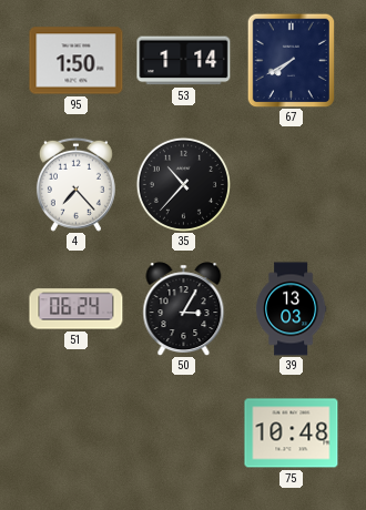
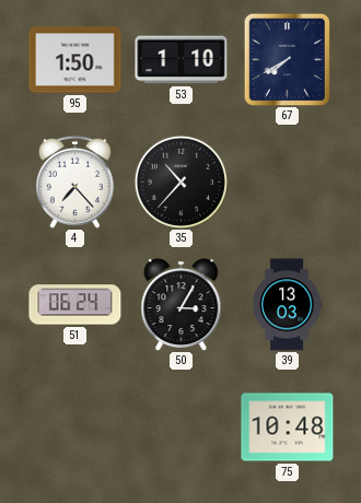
53: 1:14 -> 1:10
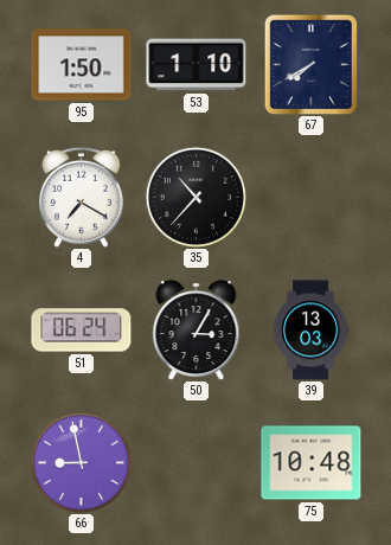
4: 7:23 -> 7:20
66: none -> 8:58
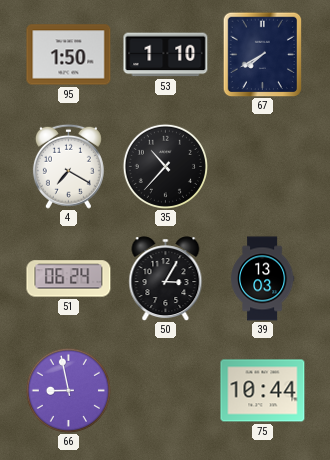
75: 10:48 -> 10:44
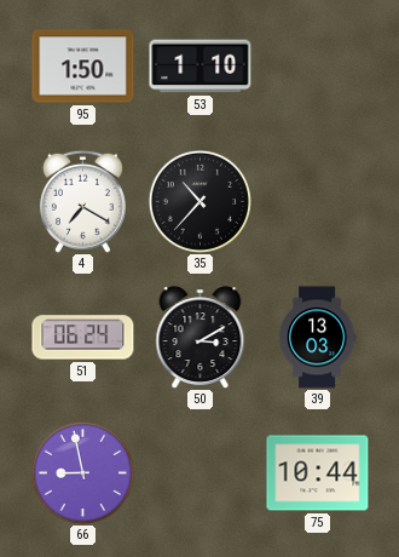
67: 7:40 -> none
50: 3:05 -> 3:10
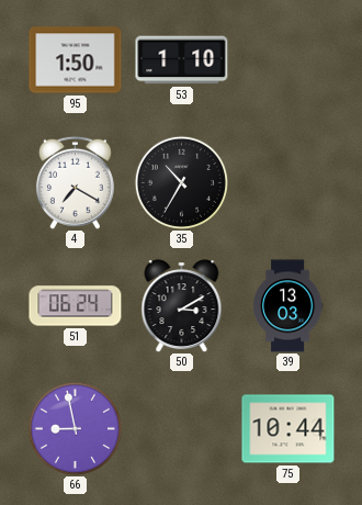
35: 10:37 -> 10:35
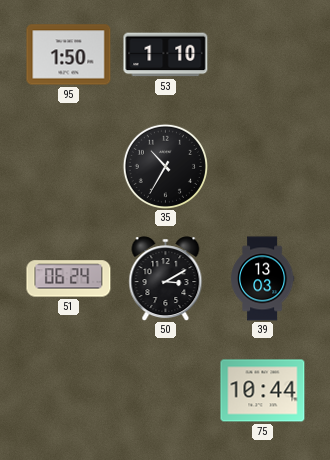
4: 7:20 -> none
66: 8:58 -> none
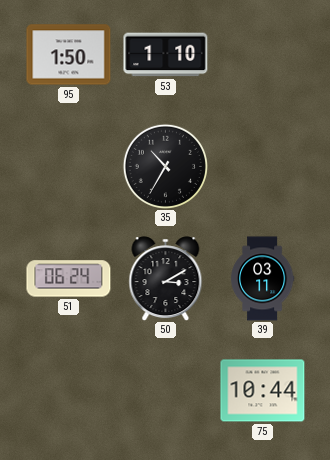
39: 13:03 -> 03:11
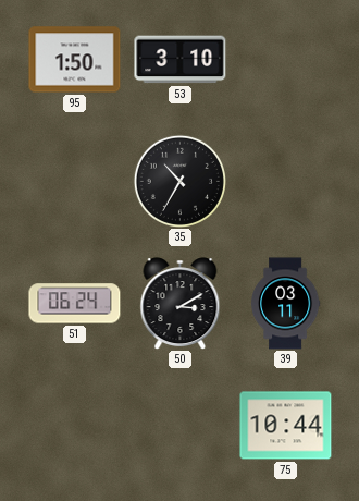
53: 1:10 -> 3:10
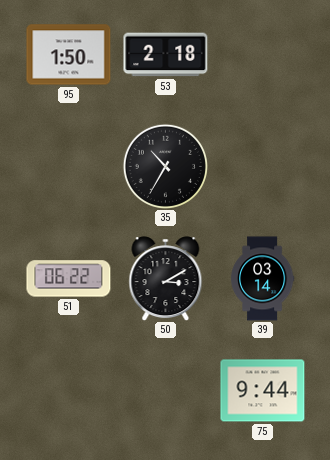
53: 3:10 -> 2:18
51: 06:24 -> 06:22
39: 03:11 -> 03:14
75: 10:44 -> 9:44
